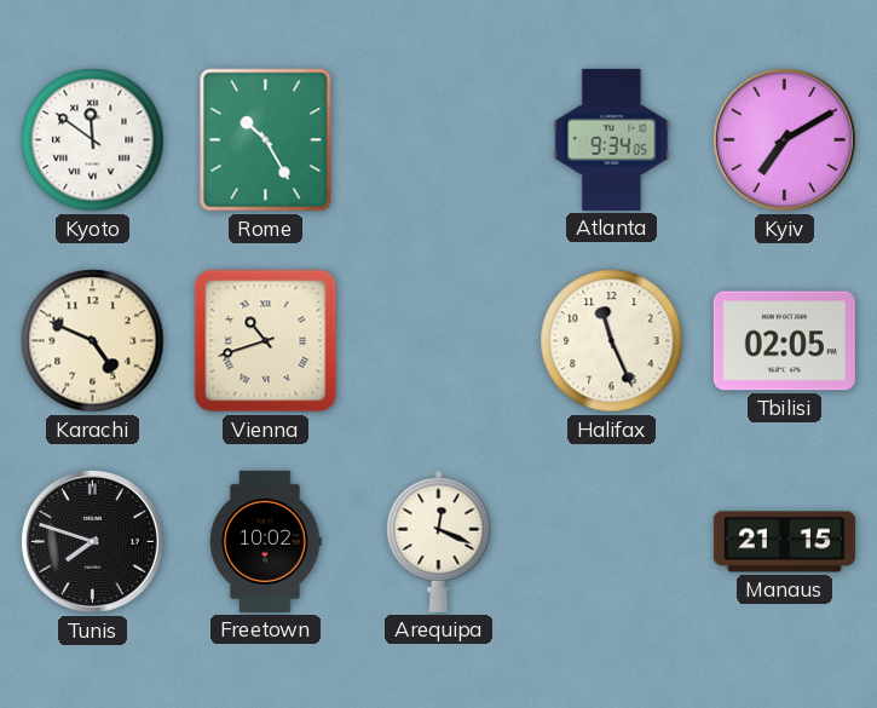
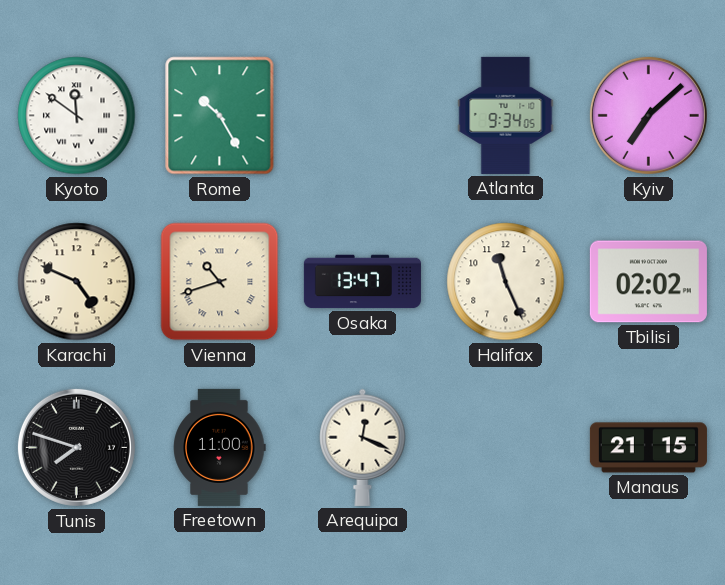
Kyiv: 7:10 -> 7:08
Osaka: none -> 13:47
Tbilisi: 02:05 -> 02:02
Freetown: 10:02 -> 11:00
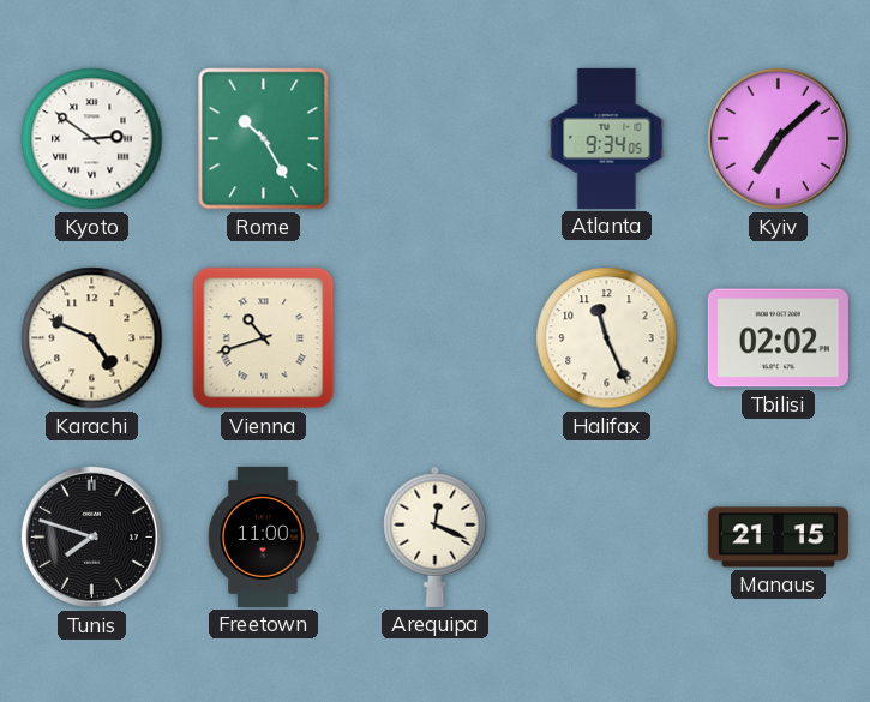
Kyoto: 11:51 -> 2:51
Osaka: 13:47 -> none
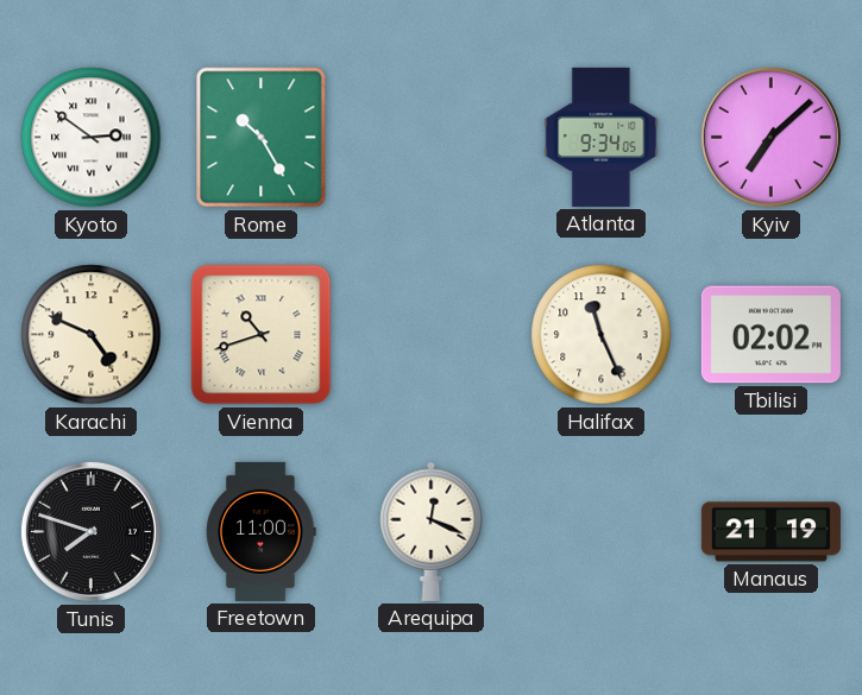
Manaus: 21:15 -> 21:19
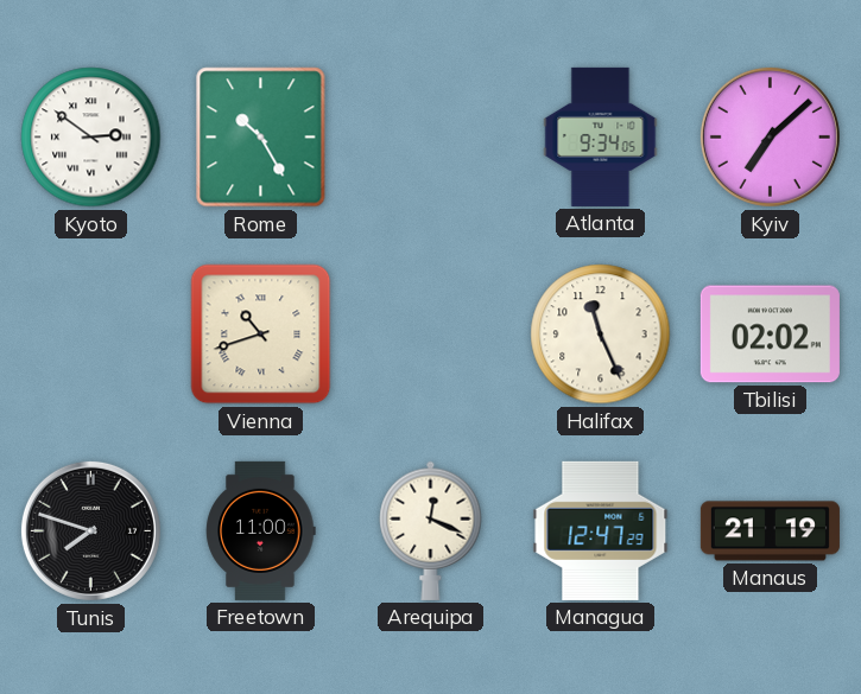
Karachi: 4:49 -> none
Managua: none -> 12:47
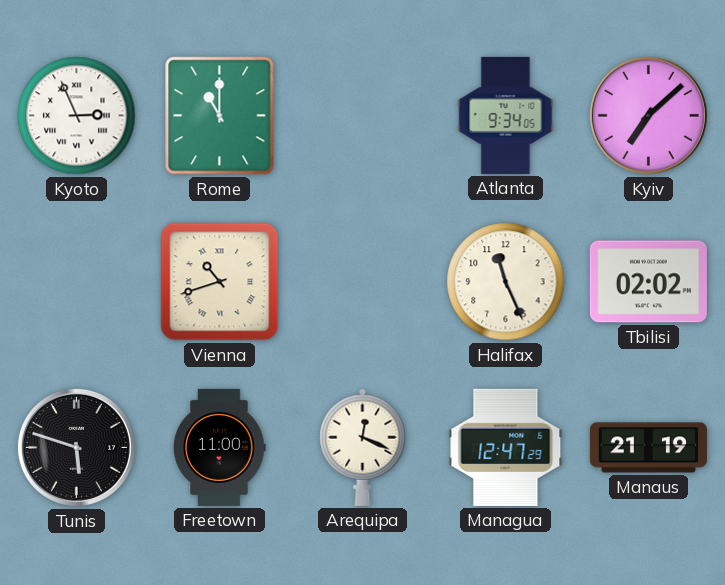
Kyoto: 2:51 -> 2:56
Rome: 10:25 -> 11:00
Tunis: 7:48 -> 5:48
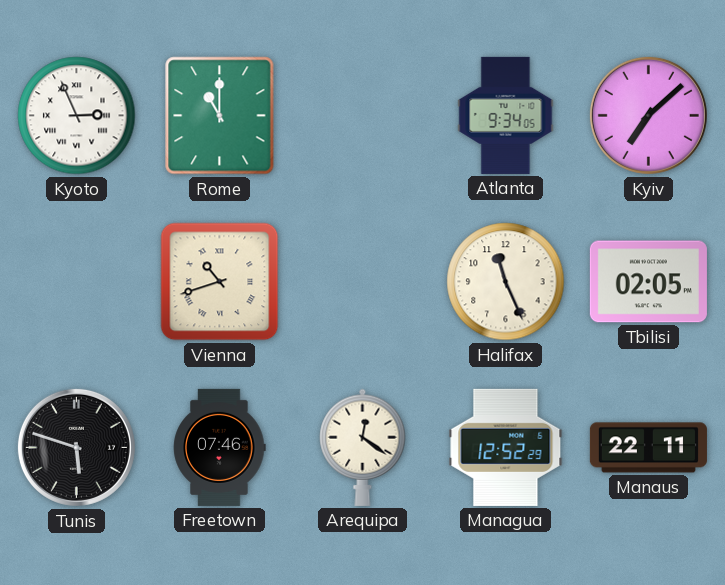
Tbilisi: 02:02 -> 02:05
Freetown: 11:00 -> 07:46
Arequipa: 12:19 -> 12:21
Managua: 12:47 -> 12:52
Manaus: 21:19 -> 22:11
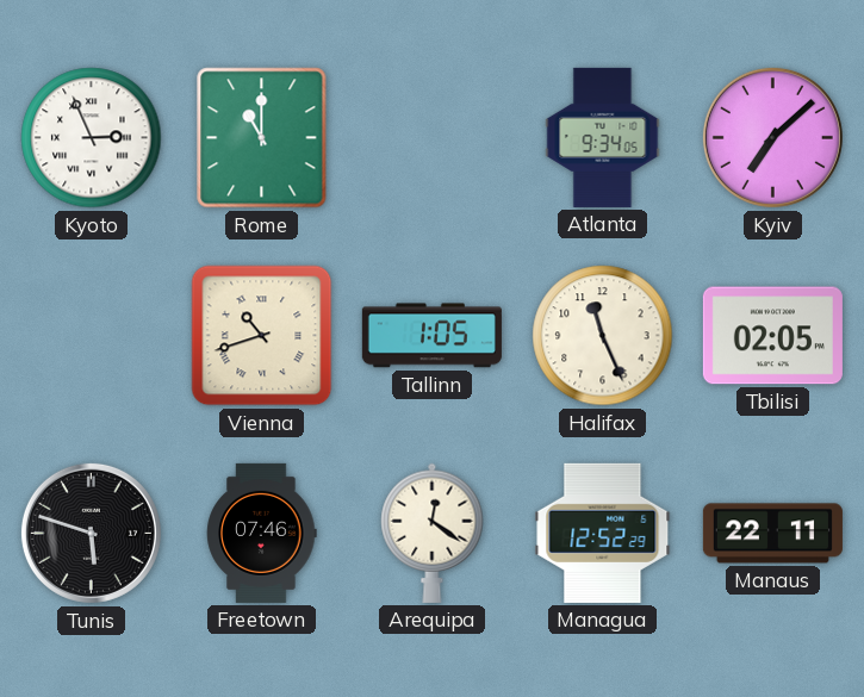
Tallinn: none -> 1:05
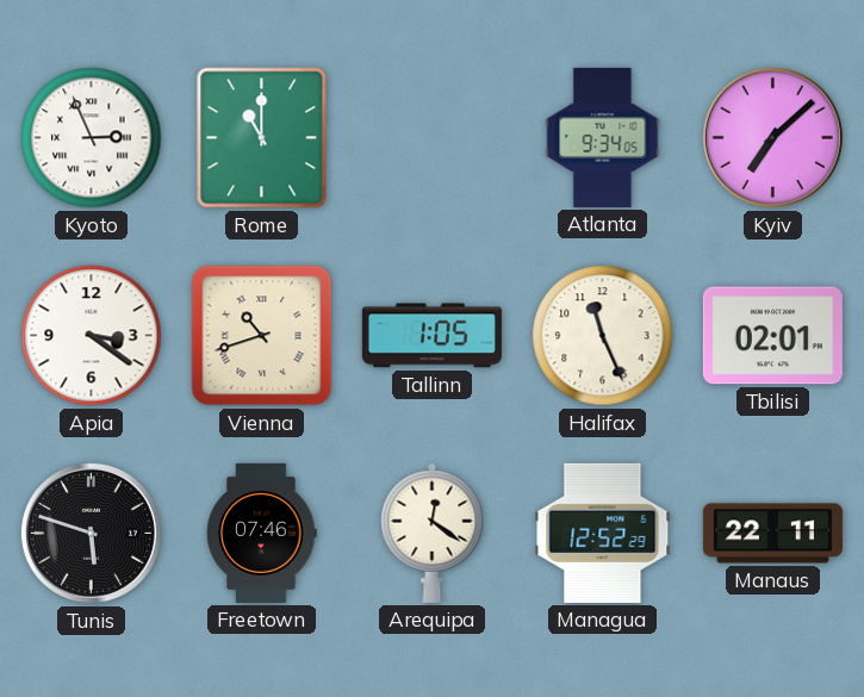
Apia: none -> 3:21
Tbilisi: 02:05 -> 02:01
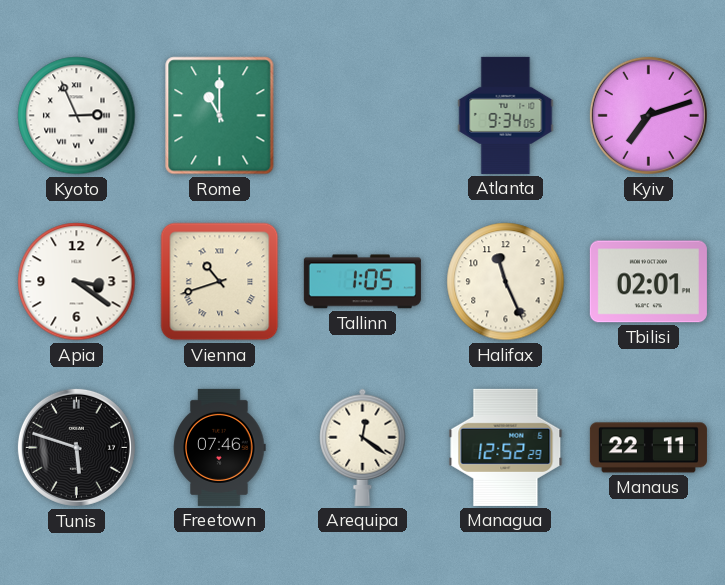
Kyiv: 7:08 -> 7:12
